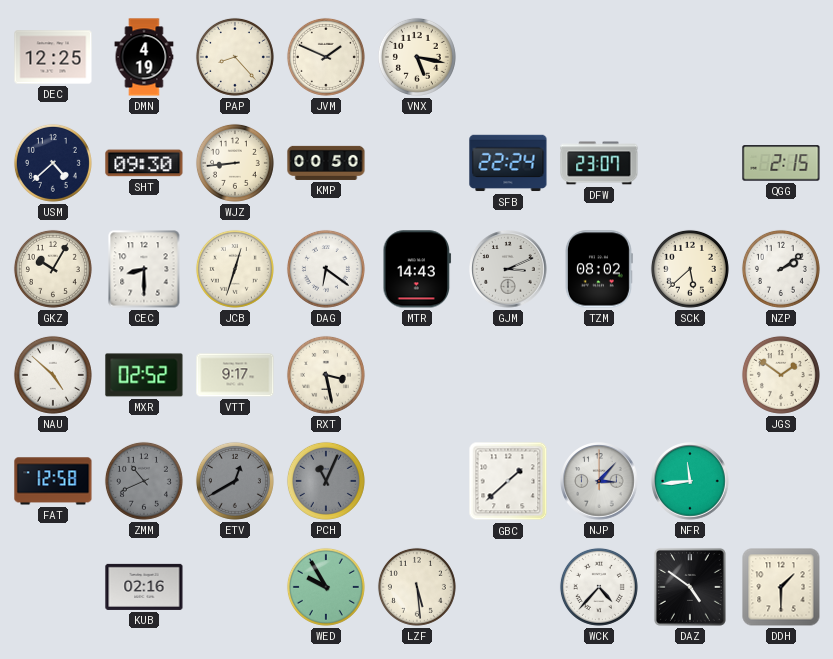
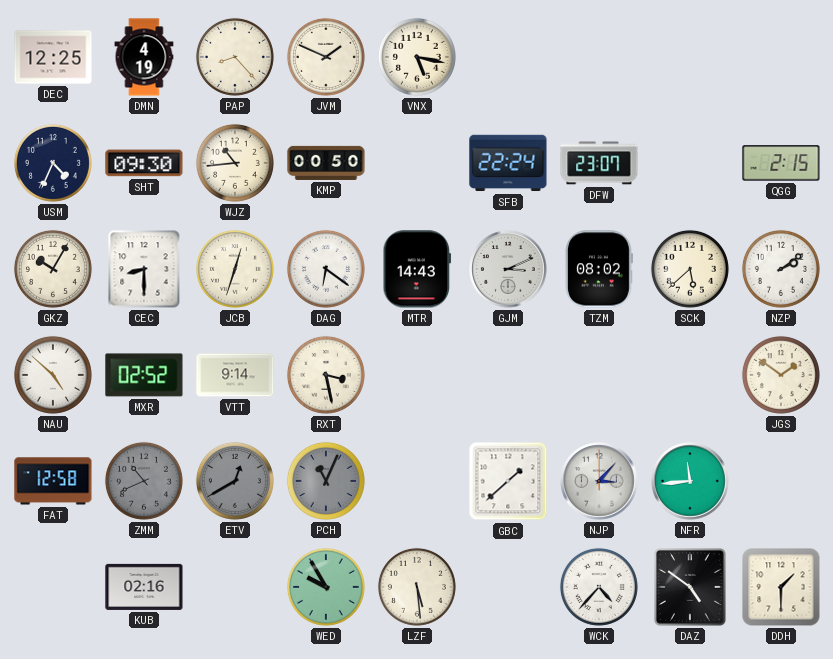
USM: 4:38 -> 4:34
WJZ: 8:44 -> 10:44
VTT: 9:17 -> 9:14
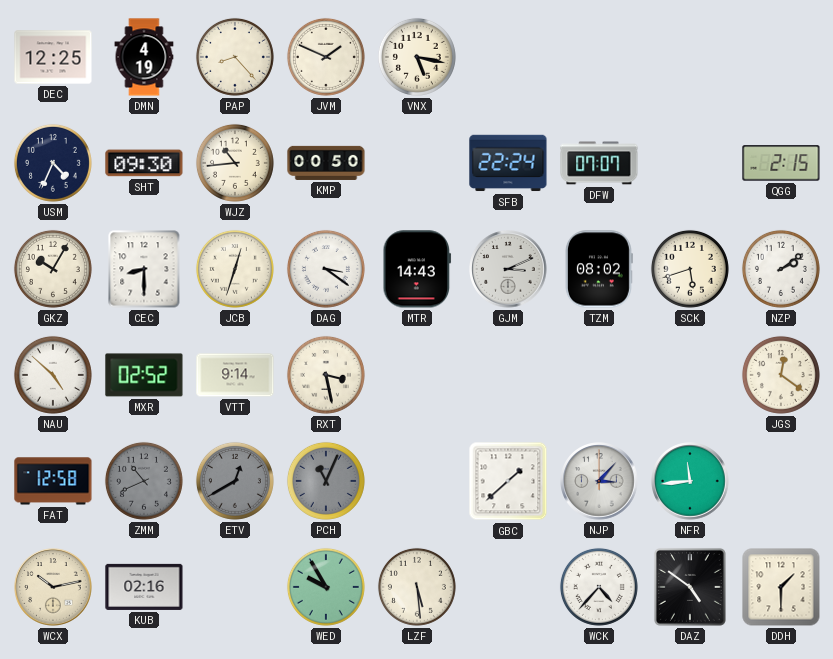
DFW: 23:07 -> 07:07
DAG: 6:21 -> 3:21
SCK: 5:38 -> 5:42
JGS: 1:51 -> 12:21
WCX: none -> 10:13
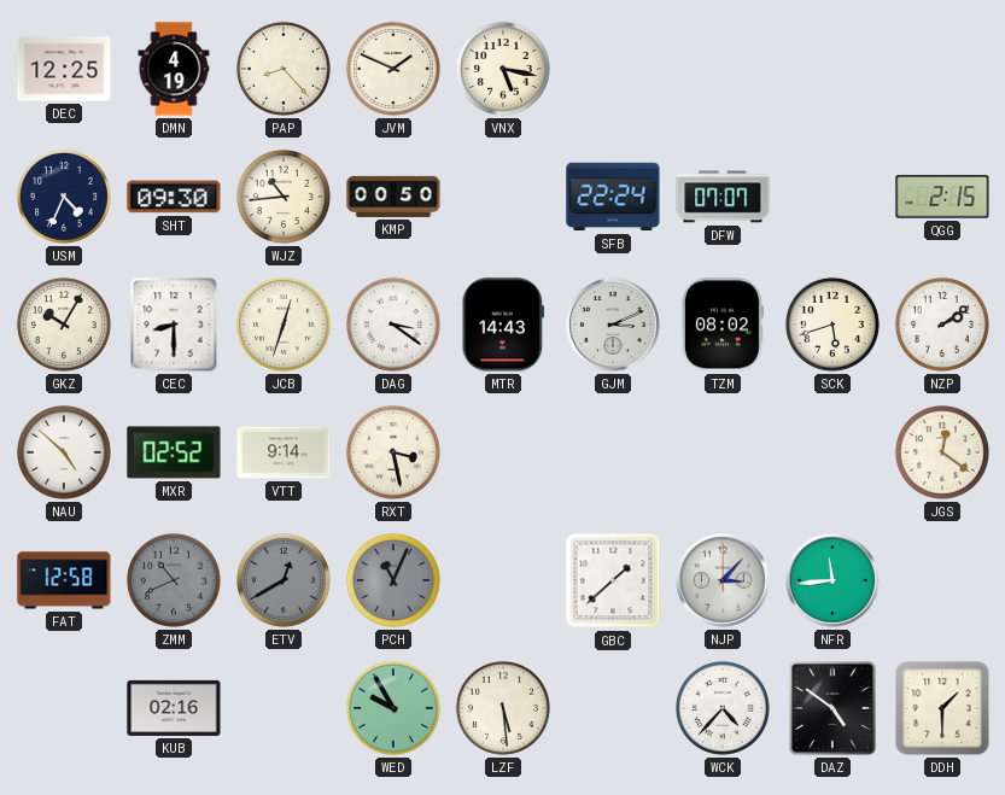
WCX: 10:13 -> none
